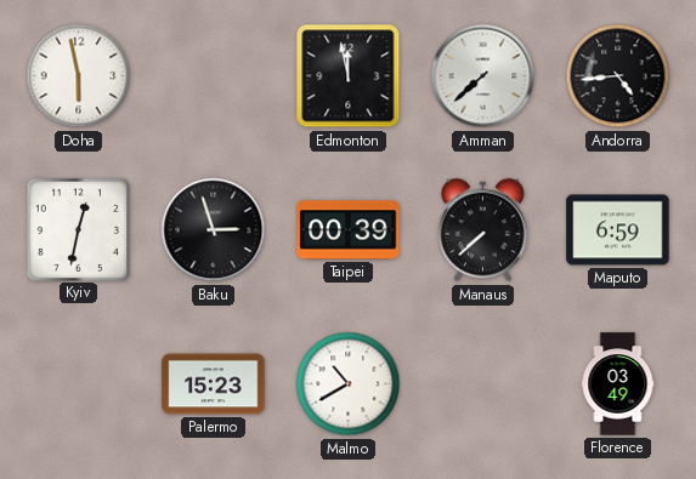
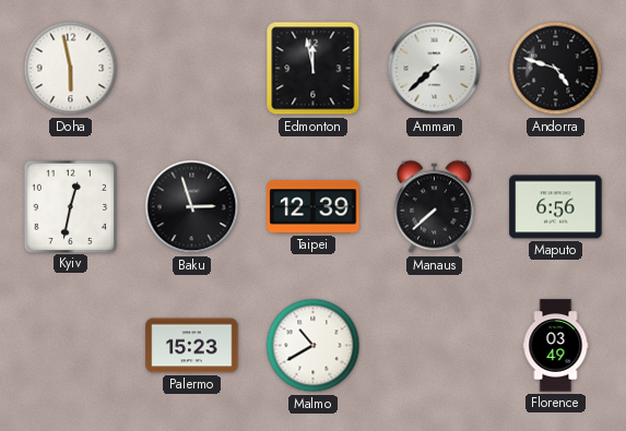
Andorra: 4:44 -> 4:48
Taipei: 00:39 -> 12:39
Maputo: 6:59 -> 6:56
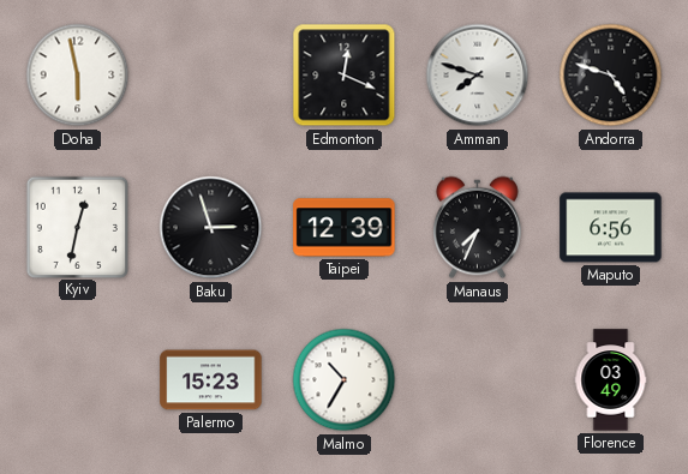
Edmonton: 11:58 -> 12:19
Amman: 7:38 -> 7:48
Manaus: 7:38 -> 7:34
Malmo: 10:40 -> 10:35
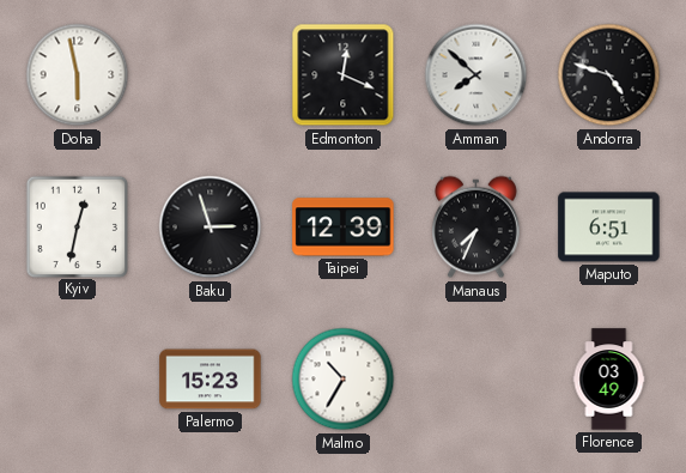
Amman: 7:48 -> 7:52
Maputo: 6:56 -> 6:51
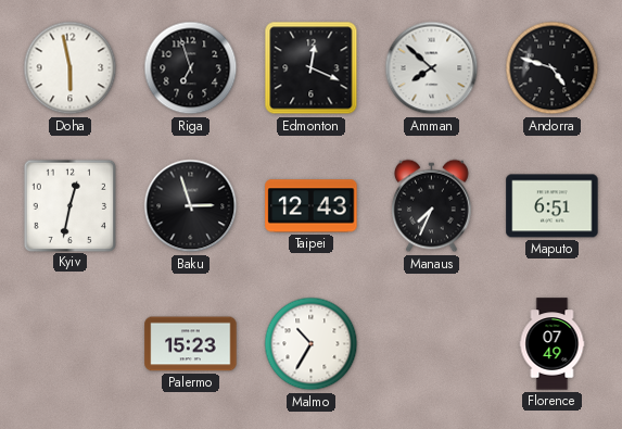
Riga: none -> 6:57
Taipei: 12:39 -> 12:43
Florence: 03:49 -> 07:49
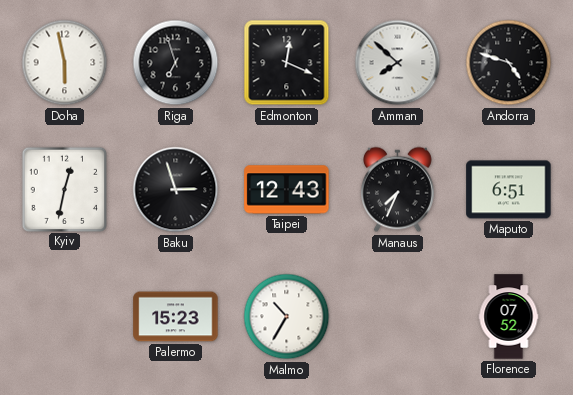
Florence: 07:49 -> 07:52
